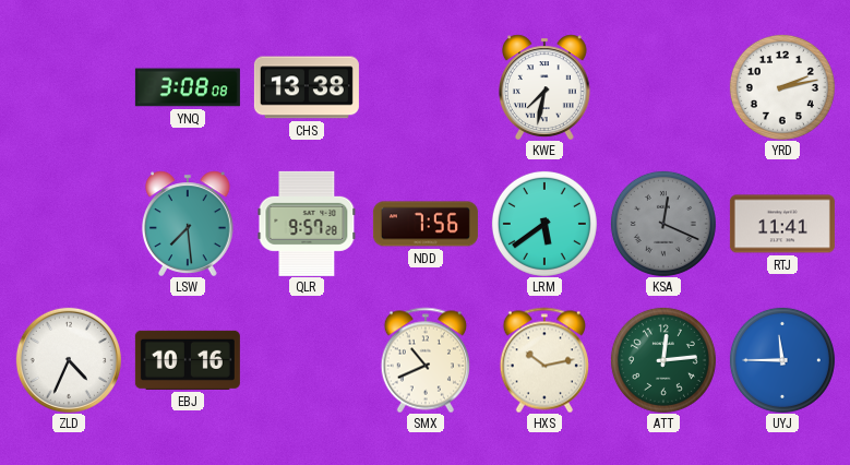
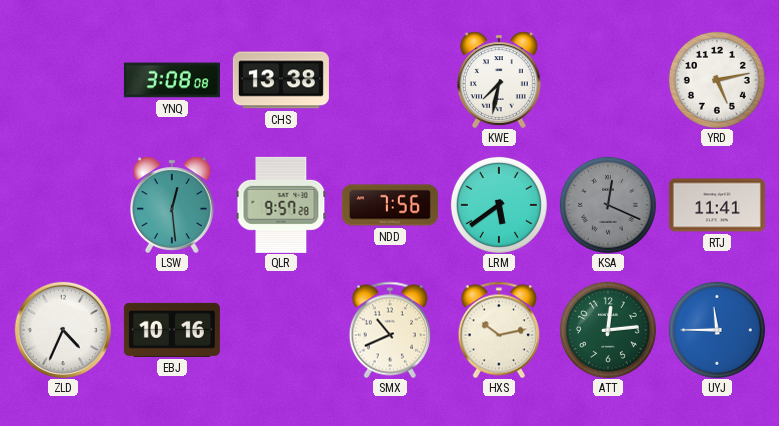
YRD: 2:13 -> 5:13
LSW: 7:29 -> 12:29
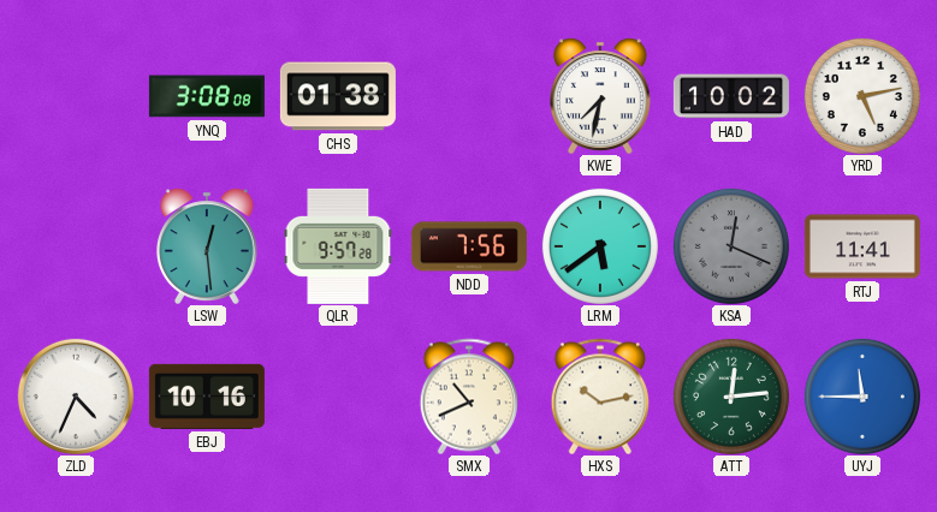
CHS: 13:38 -> 01:38
HAD: none -> 10:02
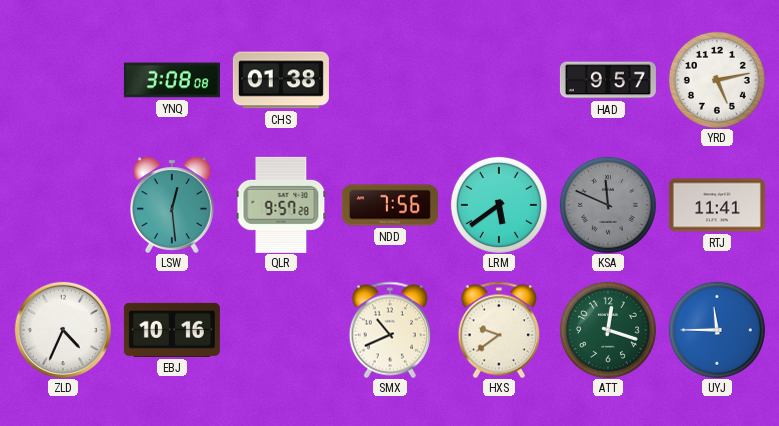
KWE: 7:32 -> none
HAD: 10:02 -> 9:57
KSA: 12:19 -> 11:49
HXS: 10:13 -> 9:39
ATT: 12:14 -> 12:18
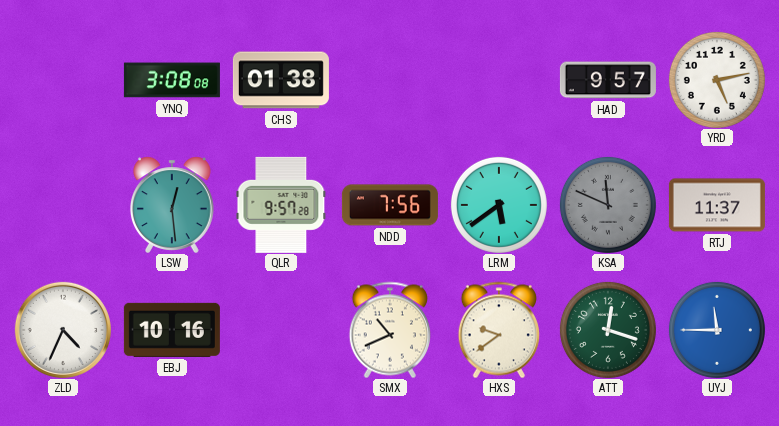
RTJ: 11:41 -> 11:37
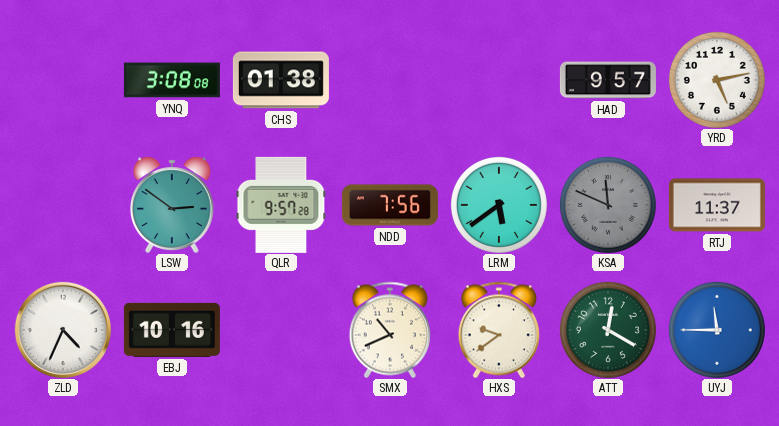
LSW: 12:29 -> 2:51
ATT: 12:18 -> 12:20
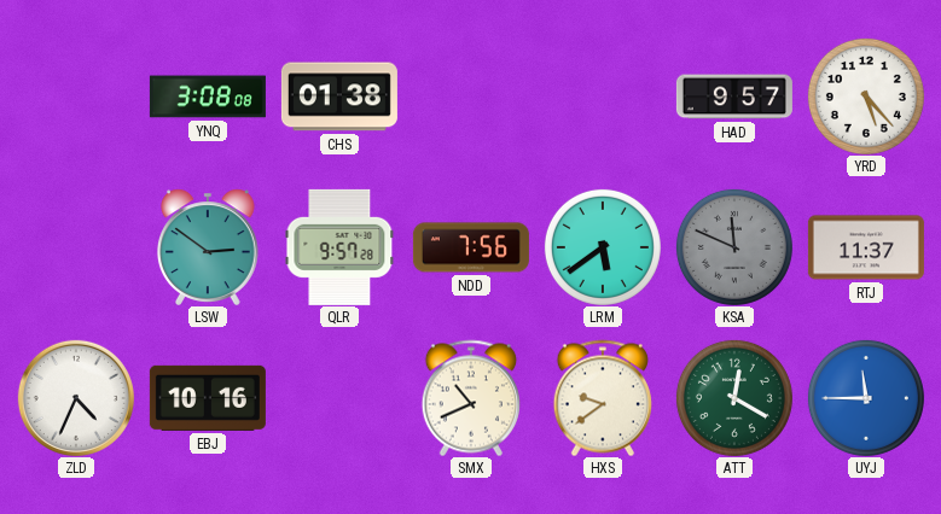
YRD: 5:13 -> 5:23
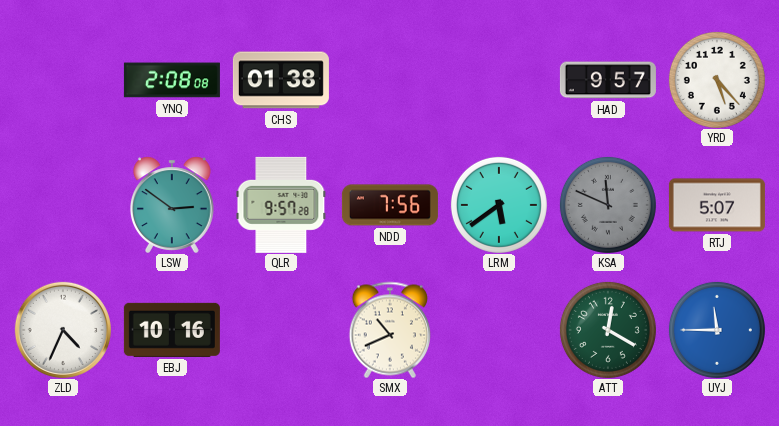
YNQ: 3:08 -> 2:08
RTJ: 11:37 -> 5:07
HXS: 9:39 -> none
